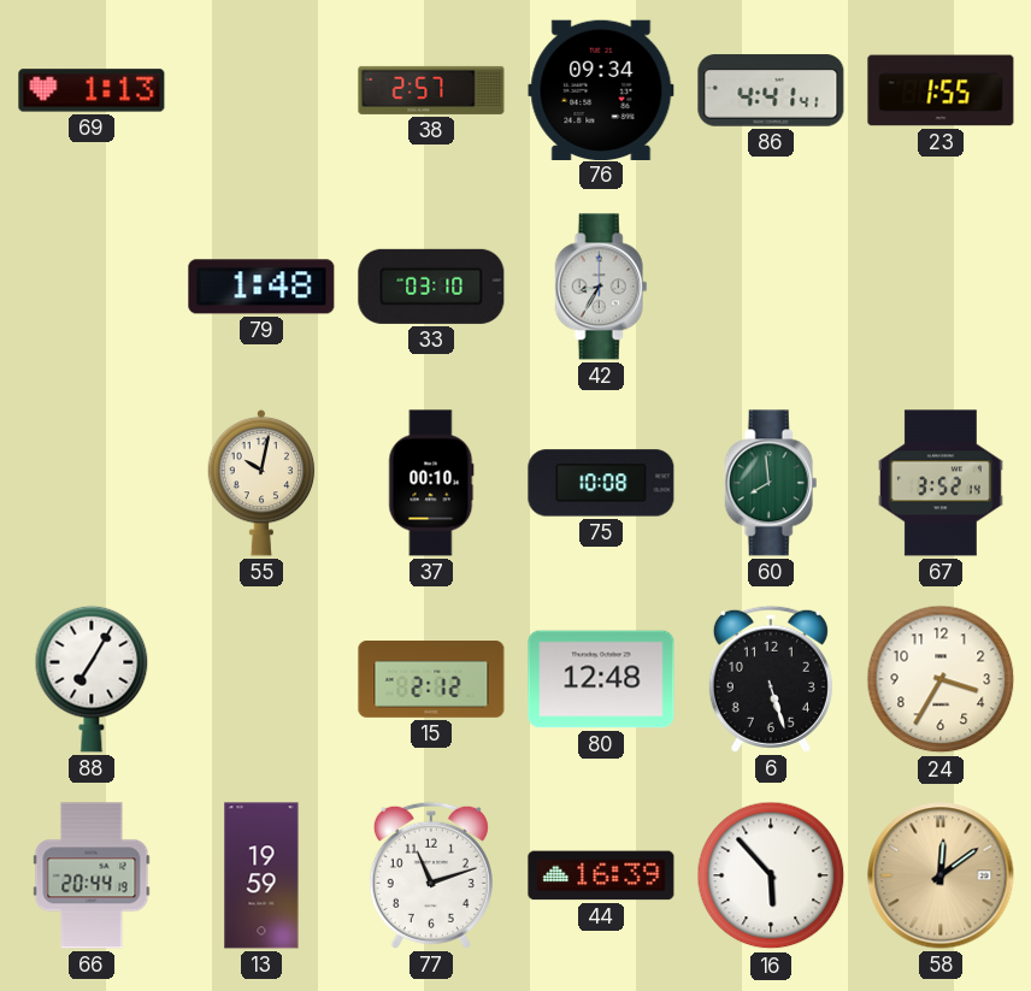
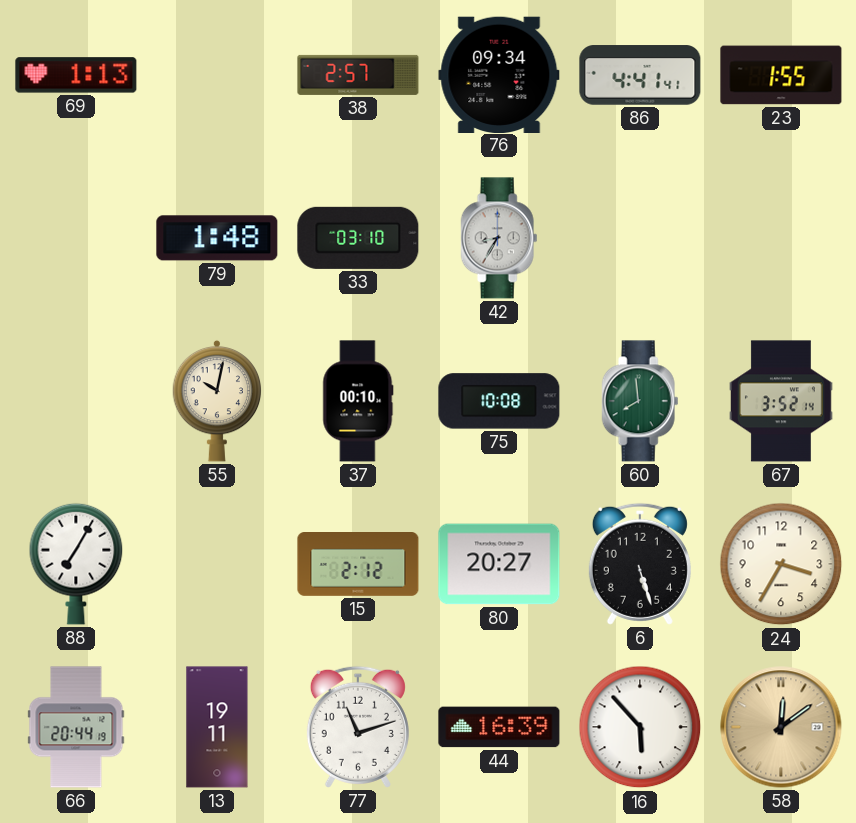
80: 12:48 -> 20:27
13: 19:59 -> 19:11
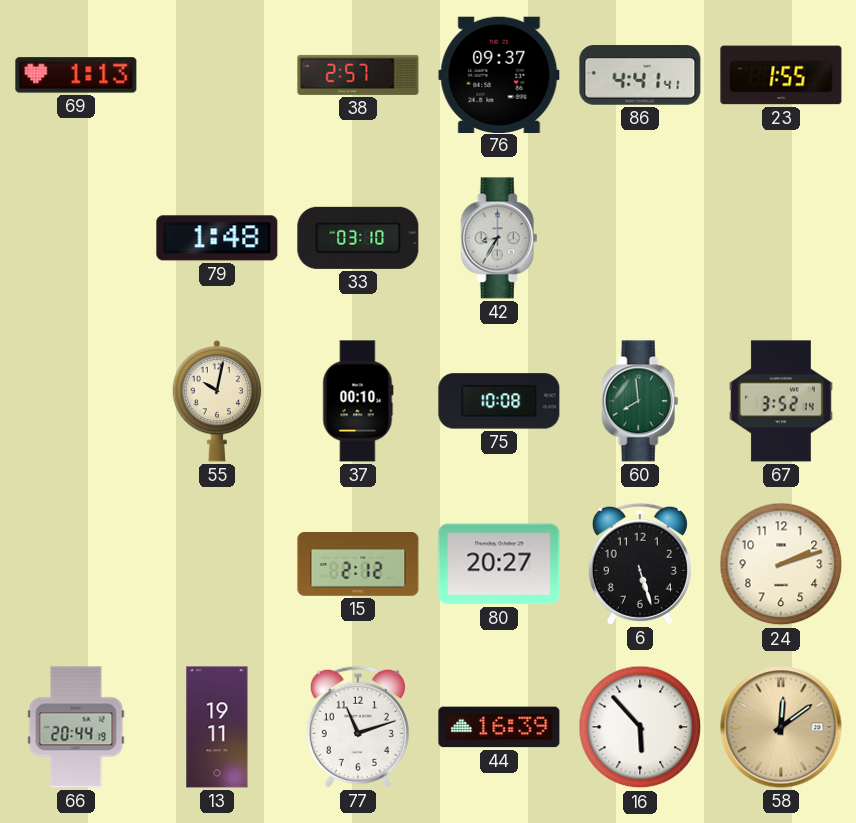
76: 09:34 -> 09:37
88: 7:05 -> none
24: 3:35 -> 2:12
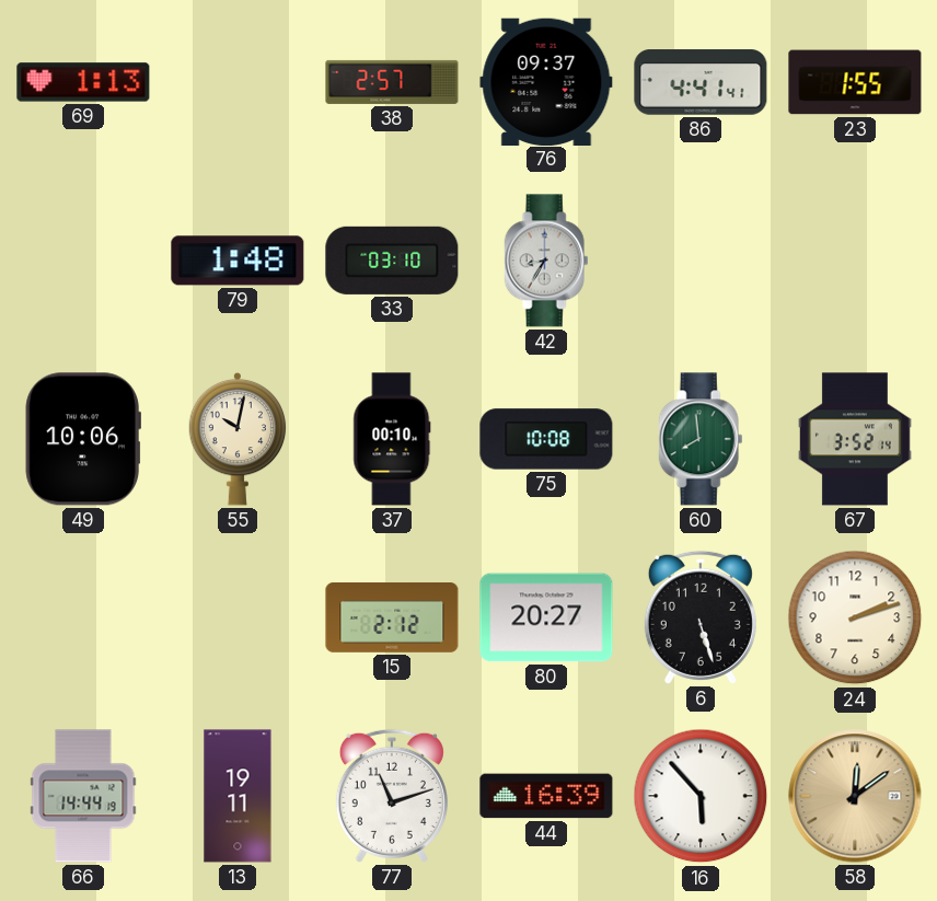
49: none -> 10:06
66: 20:44 -> 14:44
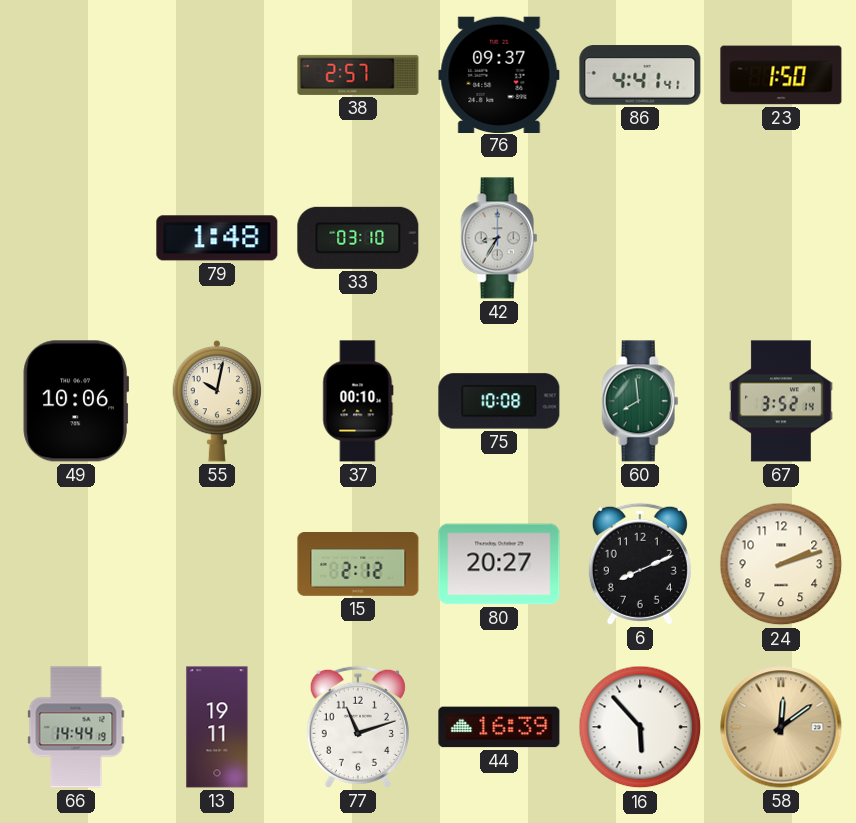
69: 1:13 -> none
23: 1:55 -> 1:50
6: 5:27 -> 8:11
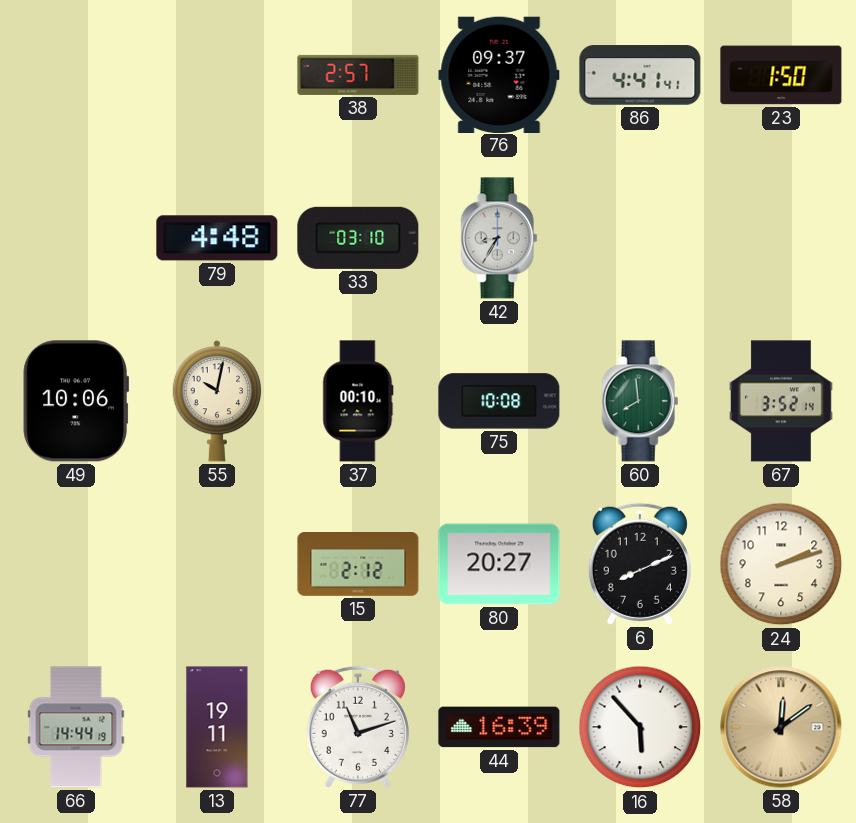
79: 1:48 -> 4:48
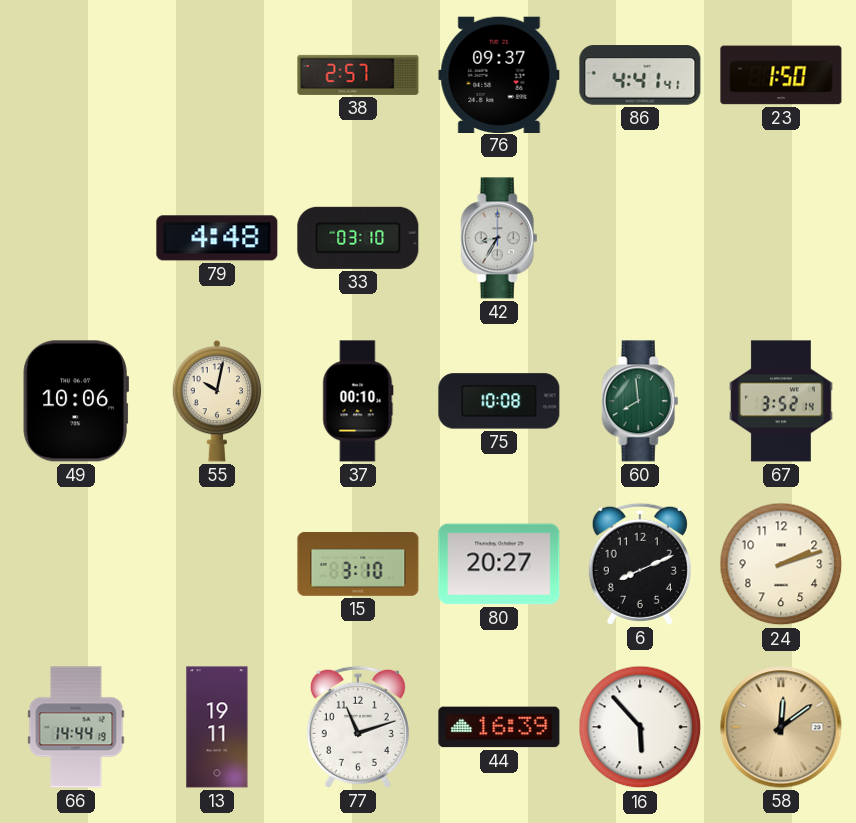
15: 2:12 -> 3:10
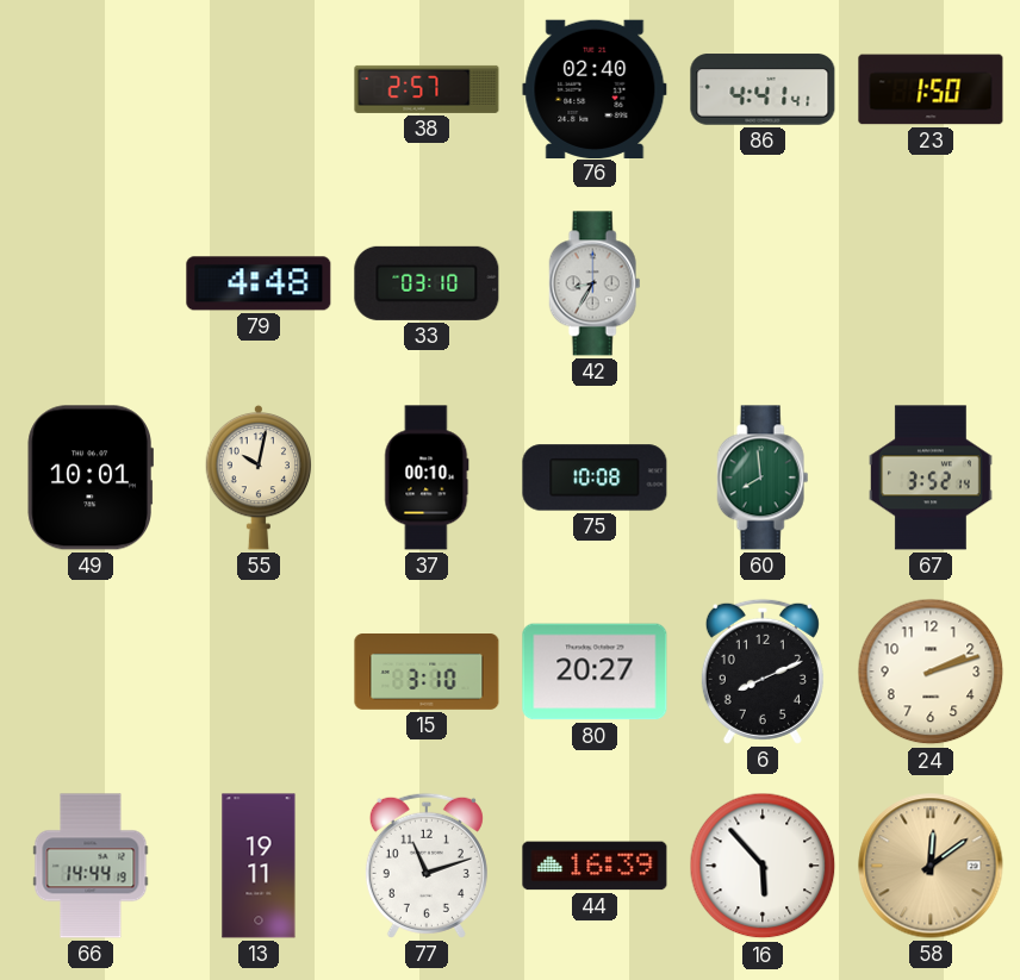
76: 09:37 -> 02:40
49: 10:06 -> 10:01
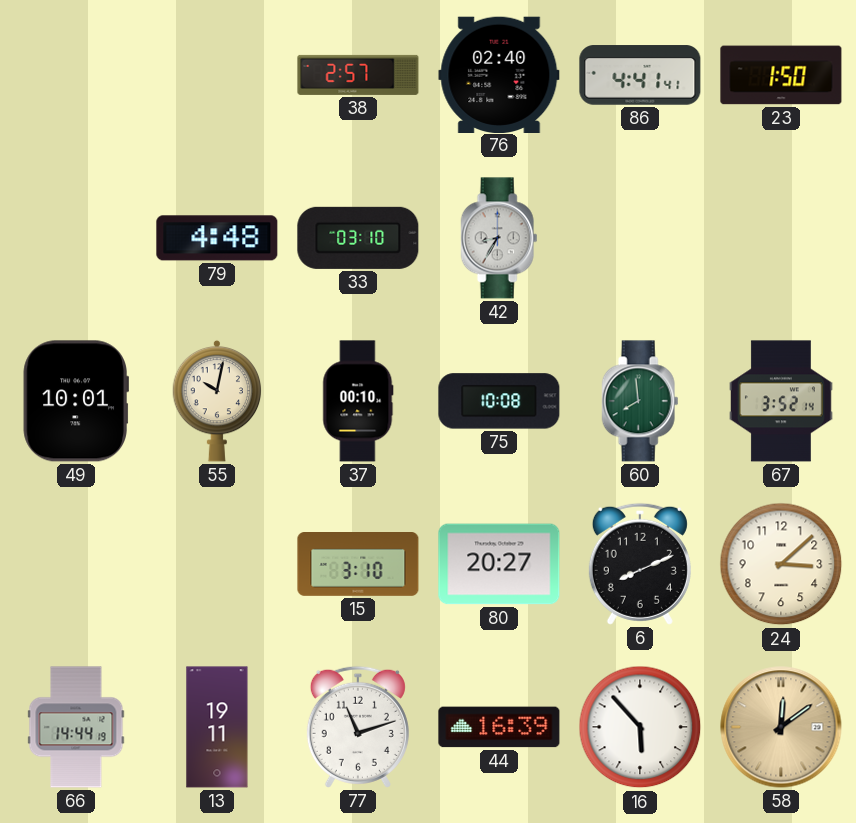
24: 2:12 -> 3:08
